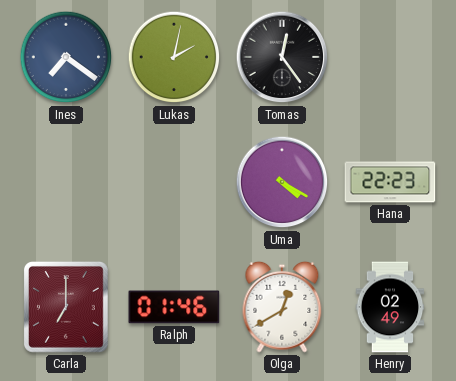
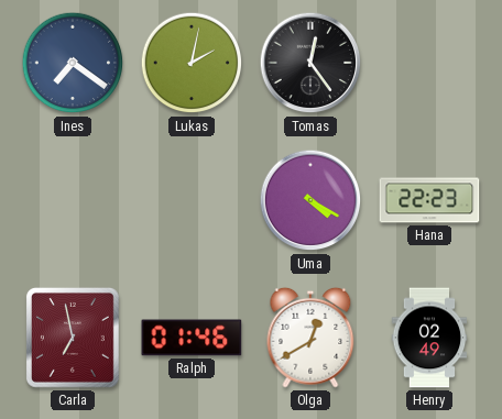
Carla: 7:00 -> 6:58
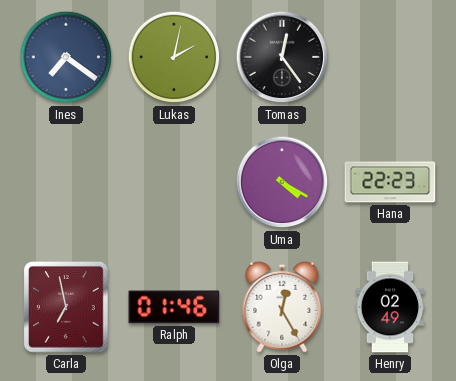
Olga: 12:40 -> 12:25
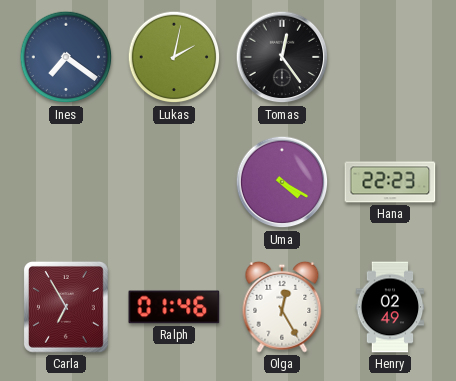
Carla: 6:58 -> 6:55
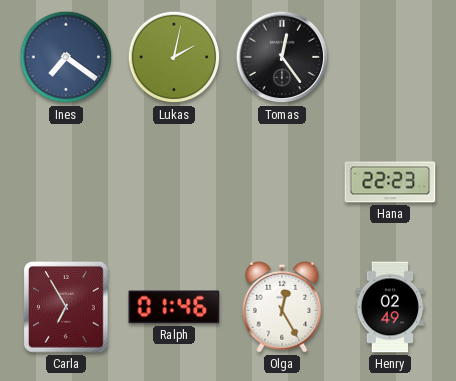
Uma: 4:20 -> none
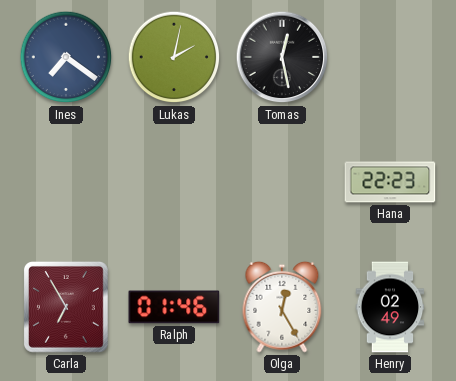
Tomas: 12:24 -> 12:28
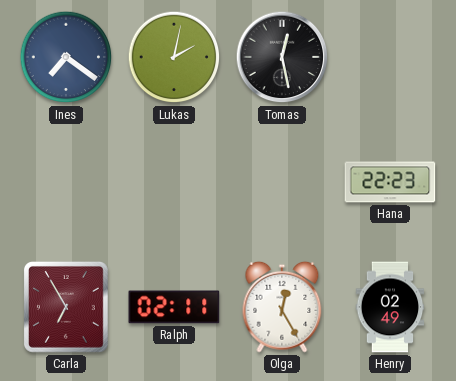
Ralph: 01:46 -> 02:11
